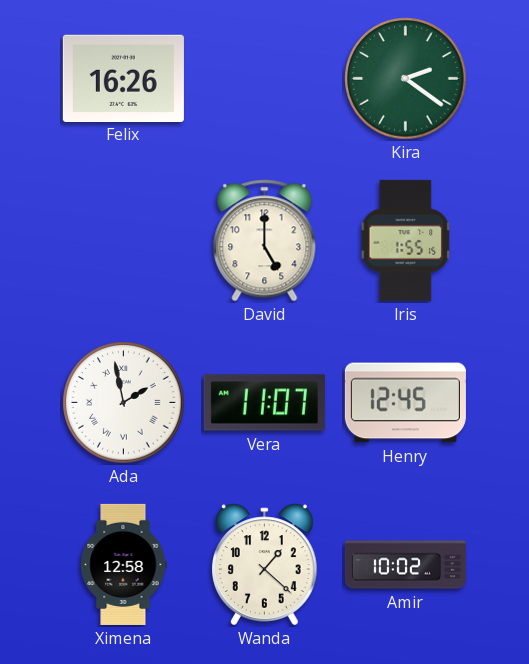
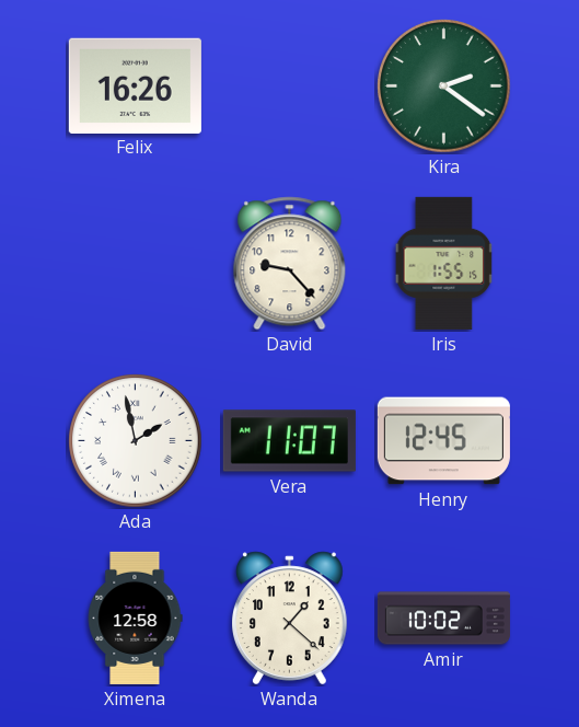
David: 5:00 -> 9:23
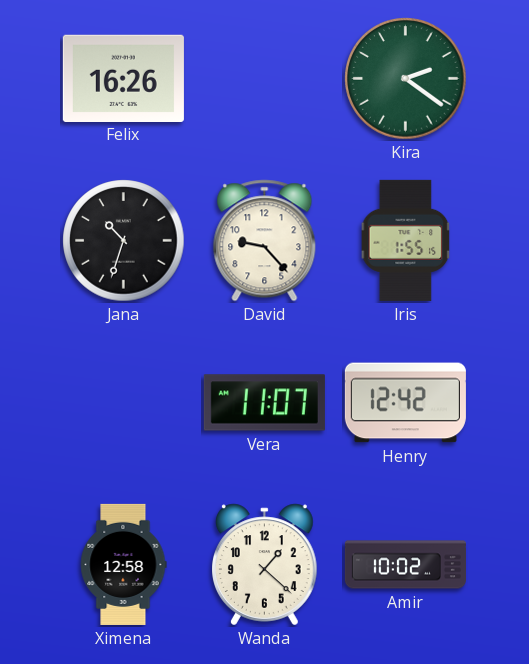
Jana: none -> 10:33
Ada: 1:58 -> none
Henry: 12:45 -> 12:42
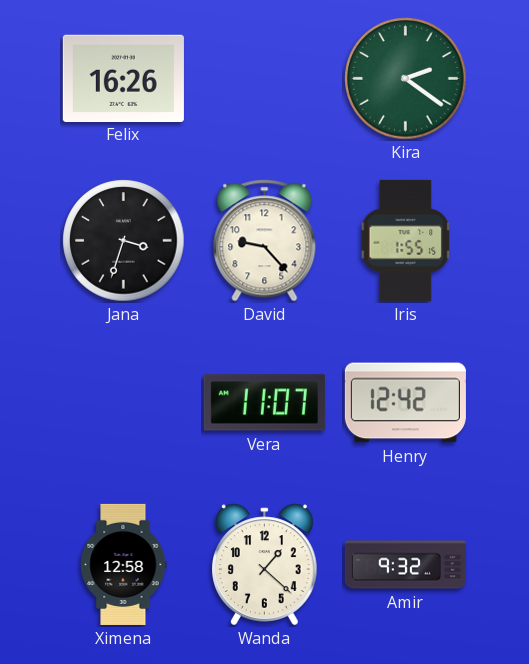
Jana: 10:33 -> 3:33
Amir: 10:02 -> 9:32
